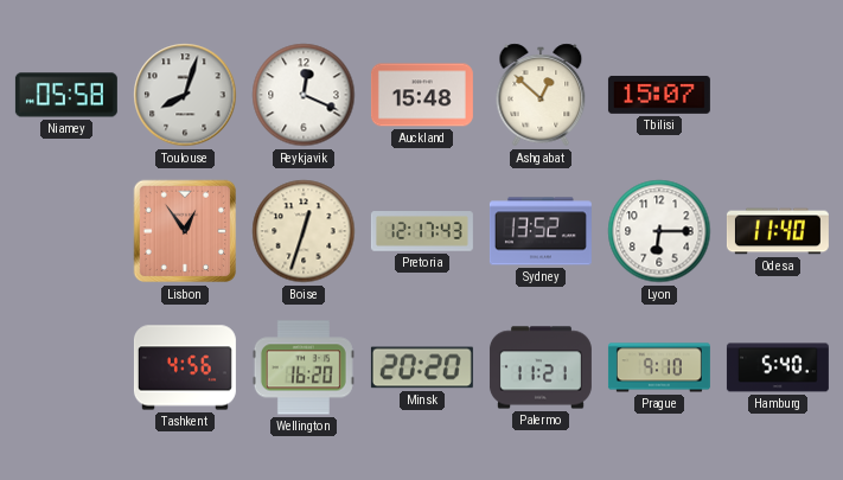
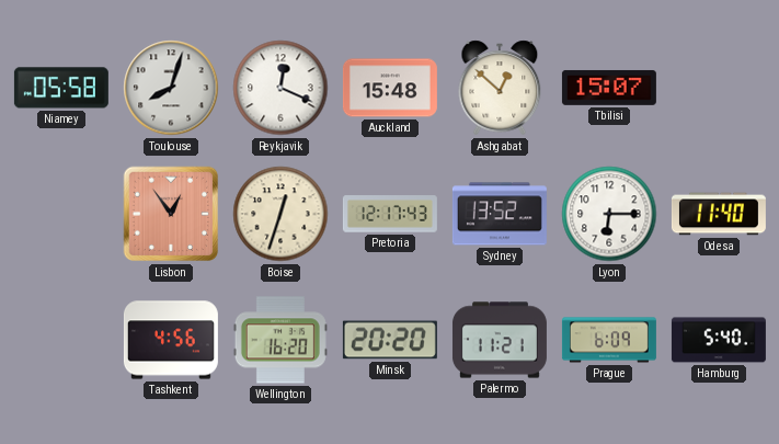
Prague: 9:10 -> 6:09
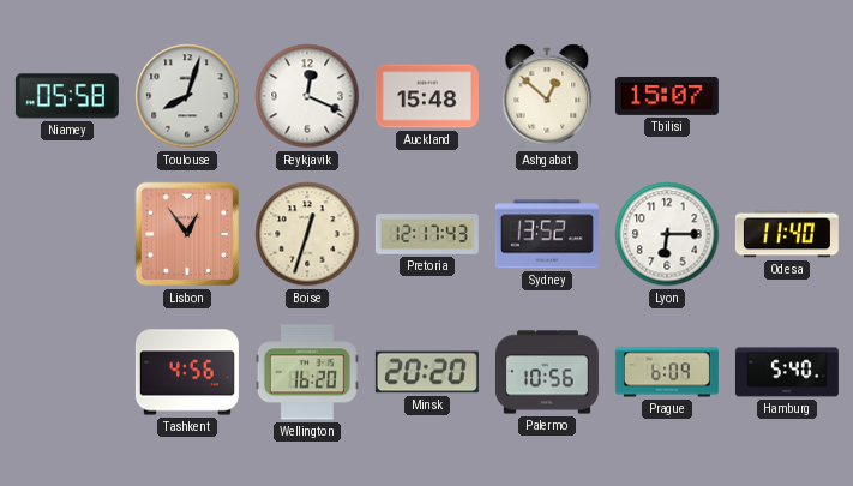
Palermo: 11:21 -> 10:56
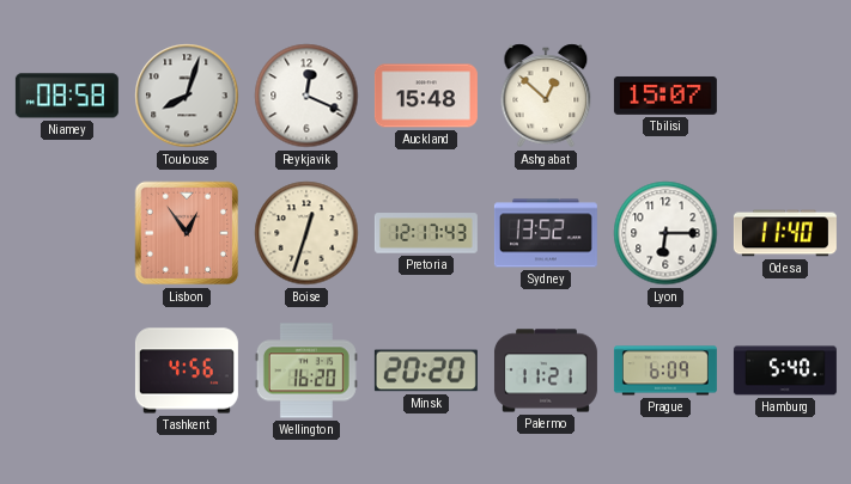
Niamey: 05:58 -> 08:58
Palermo: 10:56 -> 11:21
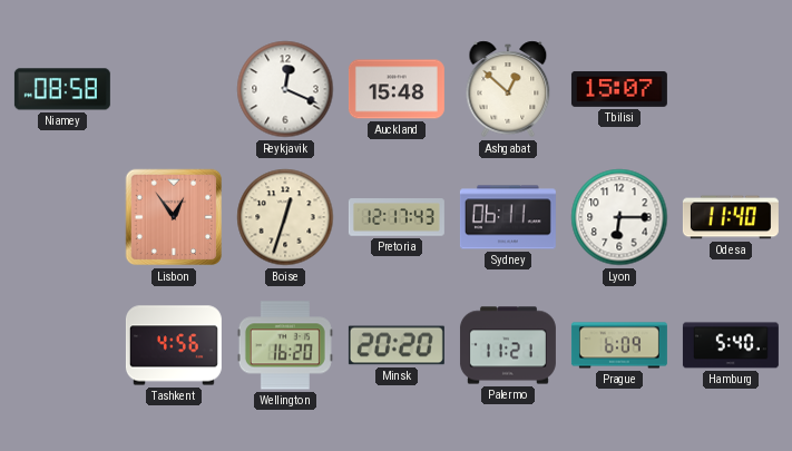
Toulouse: 8:03 -> none
Sydney: 13:52 -> 06:11
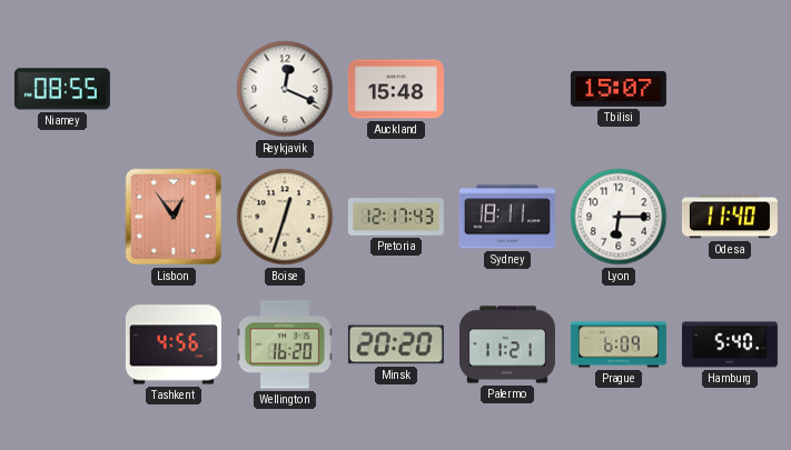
Niamey: 08:58 -> 08:55
Ashgabat: 12:52 -> none
Sydney: 06:11 -> 18:11
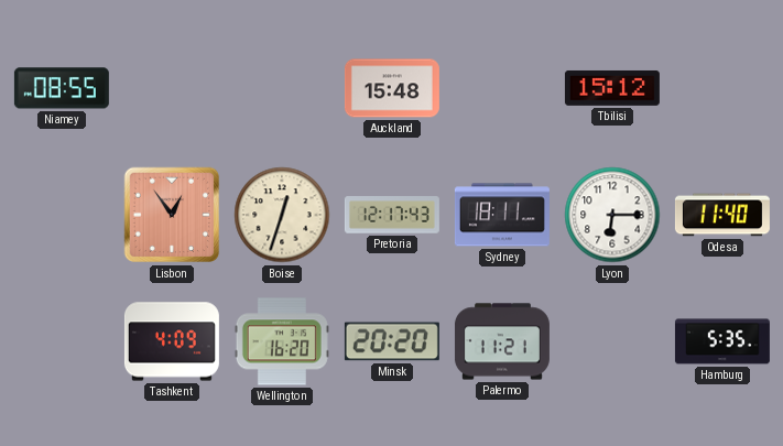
Reykjavik: 12:19 -> none
Tbilisi: 15:07 -> 15:12
Tashkent: 4:56 -> 4:09
Prague: 6:09 -> none
Hamburg: 5:40 -> 5:35
